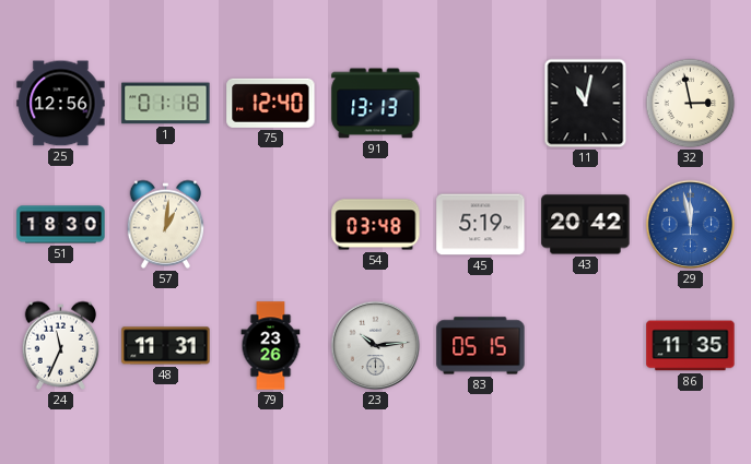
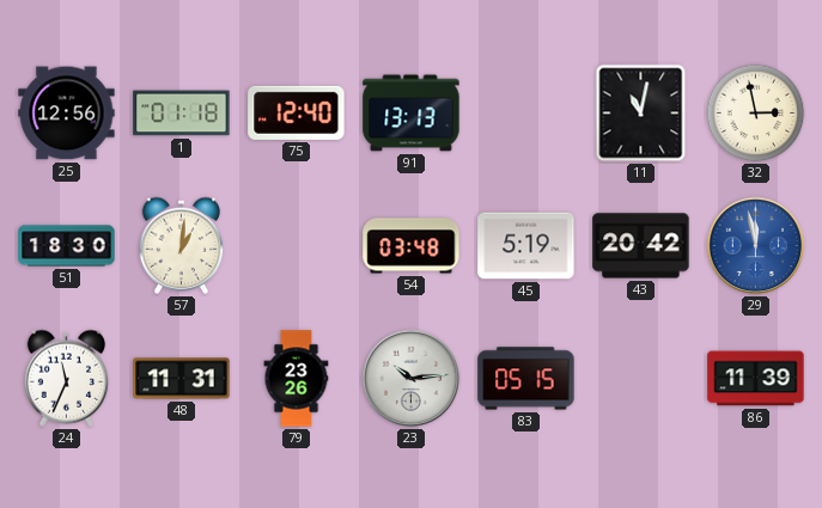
86: 11:35 -> 11:39
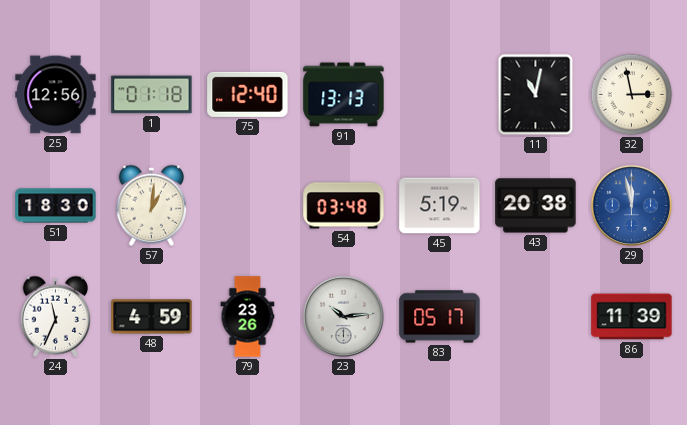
43: 20:42 -> 20:38
48: 11:31 -> 4:59
83: 05:15 -> 05:17
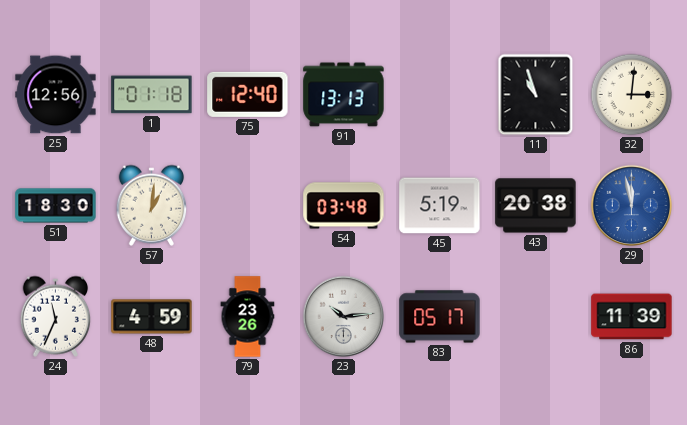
11: 11:02 -> 10:57
32: 2:58 -> 3:01
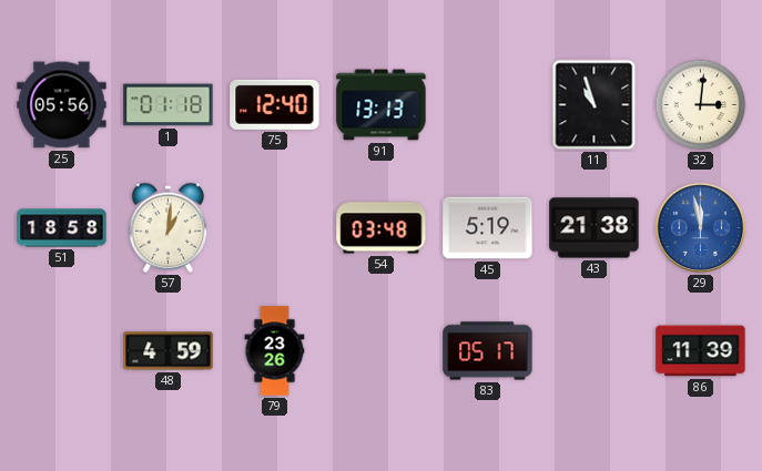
25: 12:56 -> 05:56
51: 18:30 -> 18:58
43: 20:38 -> 21:38
24: 11:34 -> none
23: 10:14 -> none
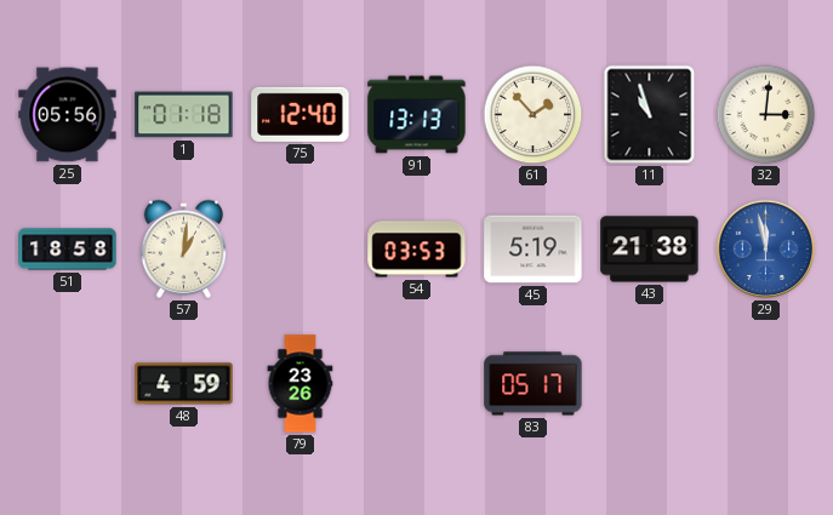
61: none -> 1:53
54: 03:48 -> 03:53
86: 11:39 -> none
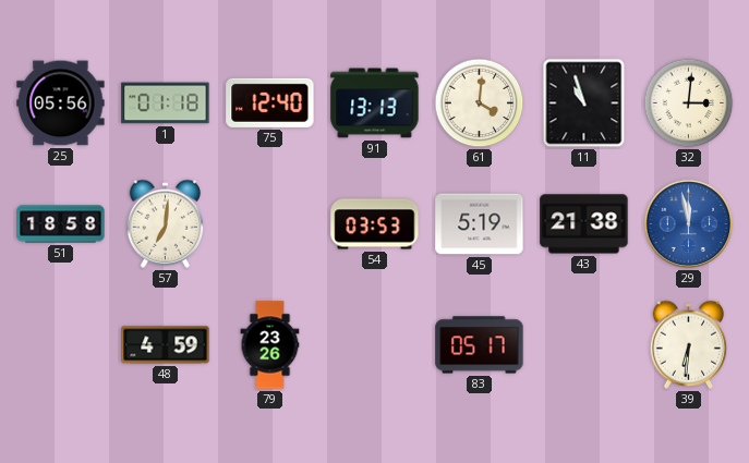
61: 1:53 -> 4:01
57: 1:01 -> 7:01
39: none -> 6:31
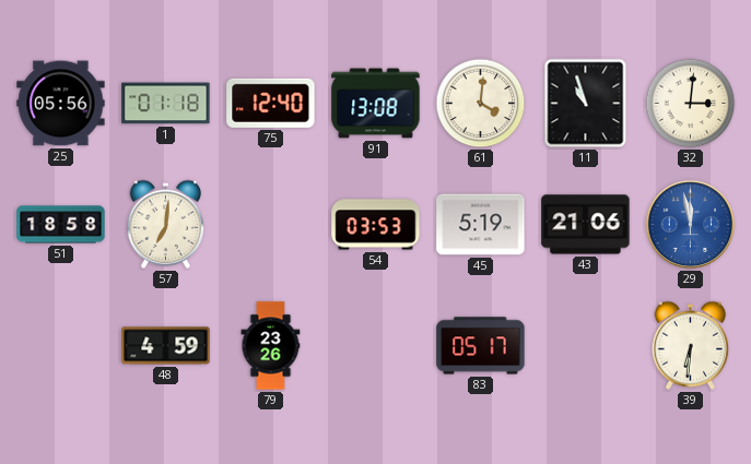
91: 13:13 -> 13:08
43: 21:38 -> 21:06
